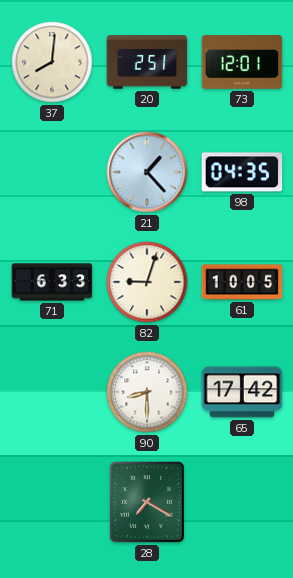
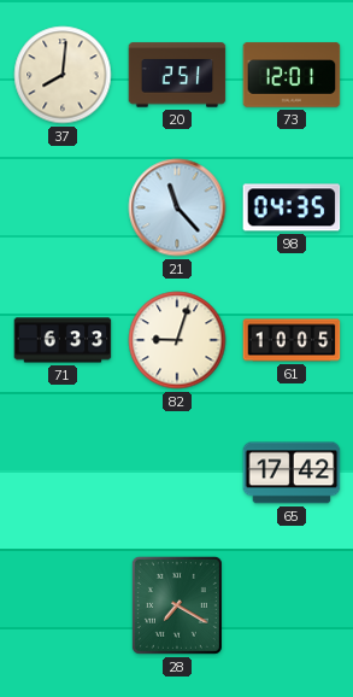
21: 1:23 -> 11:23
90: 8:30 -> none
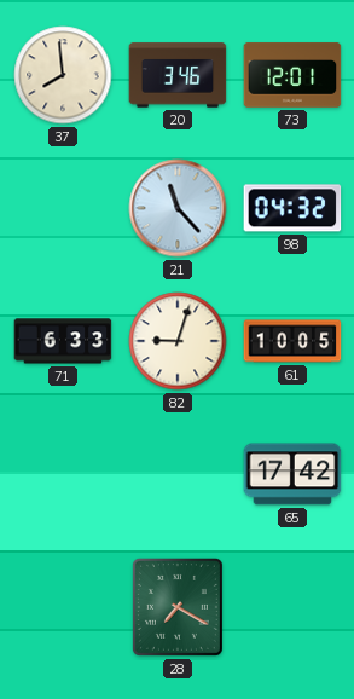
37: 8:01 -> 7:59
20: 2:51 -> 3:46
98: 04:35 -> 04:32
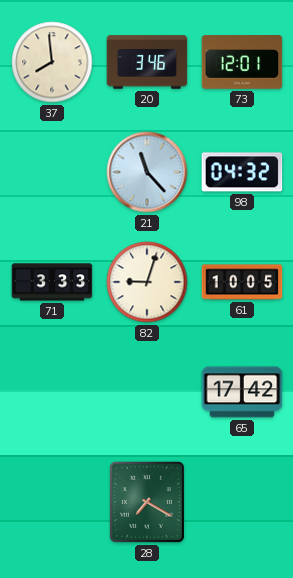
71: 6:33 -> 3:33
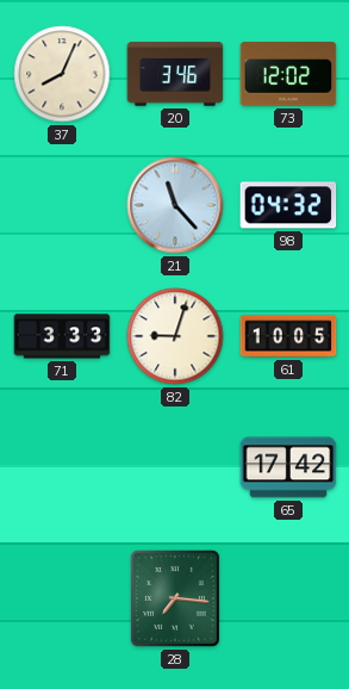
37: 7:59 -> 8:04
73: 12:01 -> 12:02
28: 7:20 -> 7:16
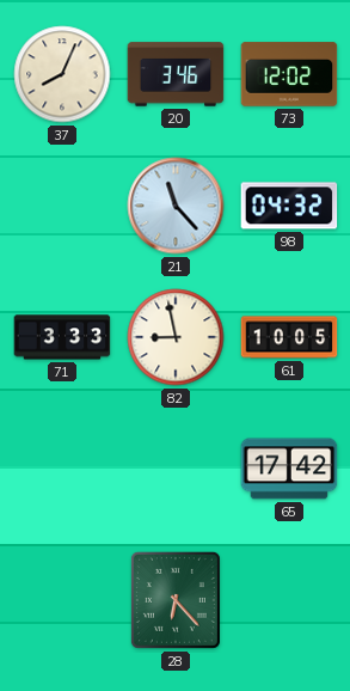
82: 9:03 -> 8:58
28: 7:16 -> 6:23
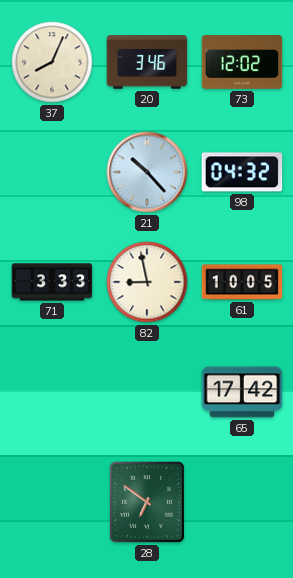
21: 11:23 -> 10:23
28: 6:23 -> 6:51
